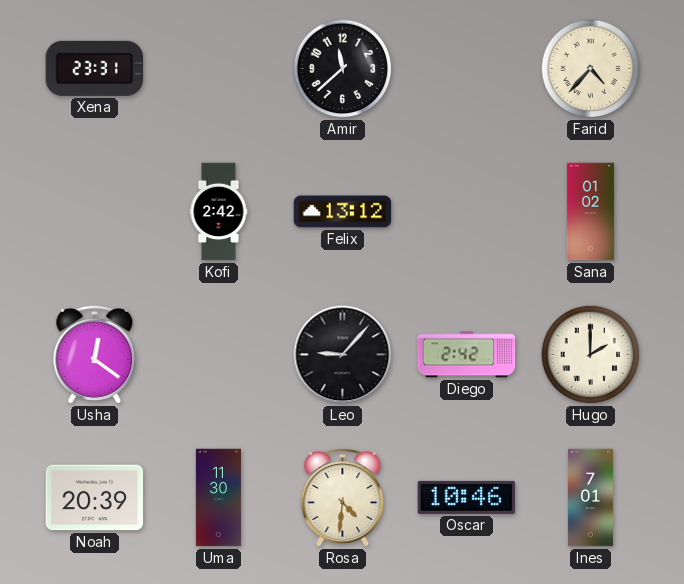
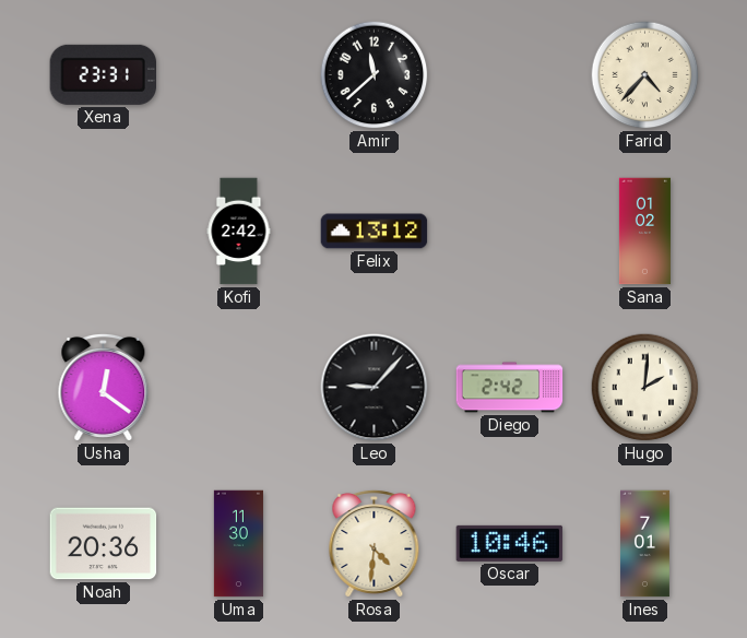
Hugo: 2:00 -> 2:01
Noah: 20:39 -> 20:36
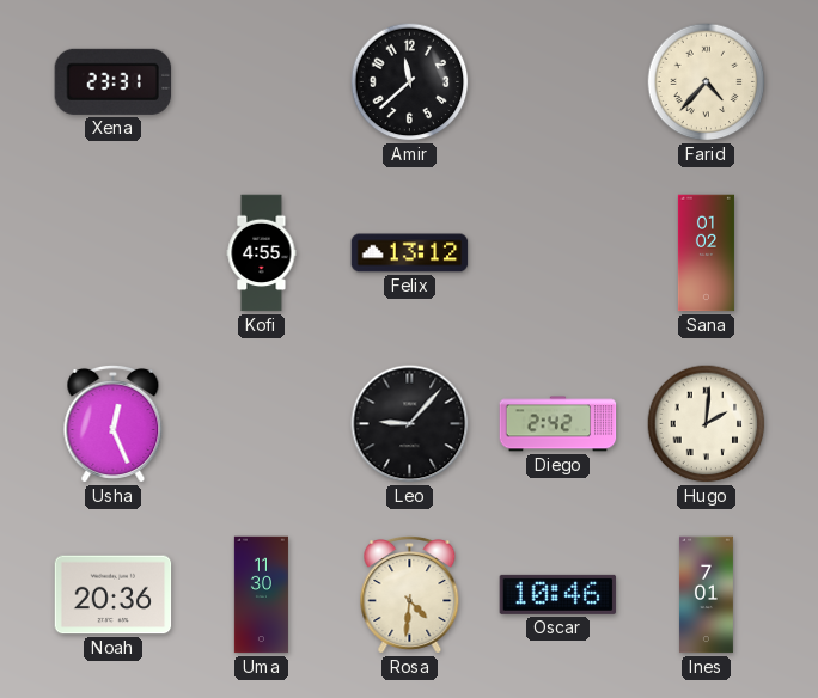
Kofi: 2:42 -> 4:55
Usha: 12:21 -> 12:26
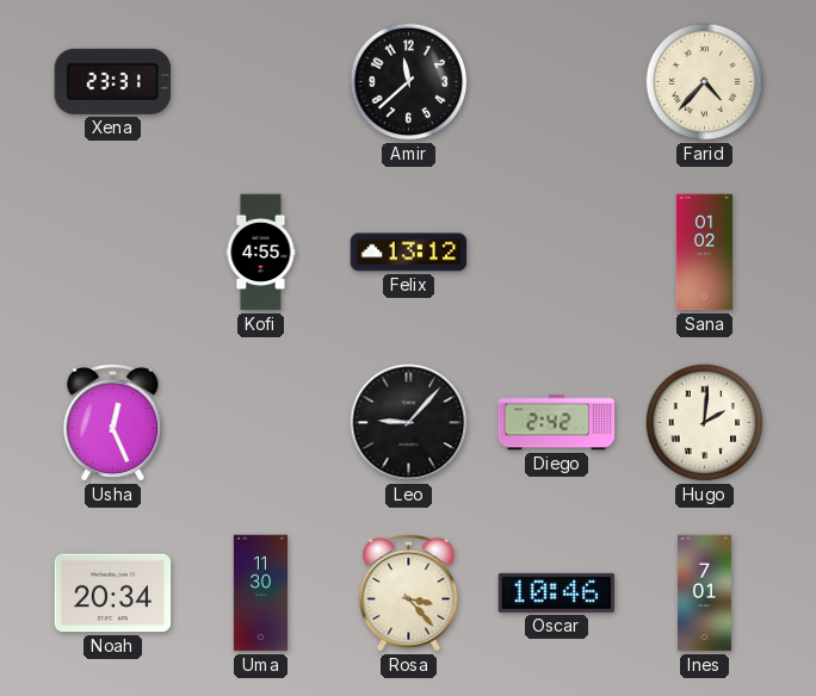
Noah: 20:36 -> 20:34
Rosa: 4:31 -> 3:23
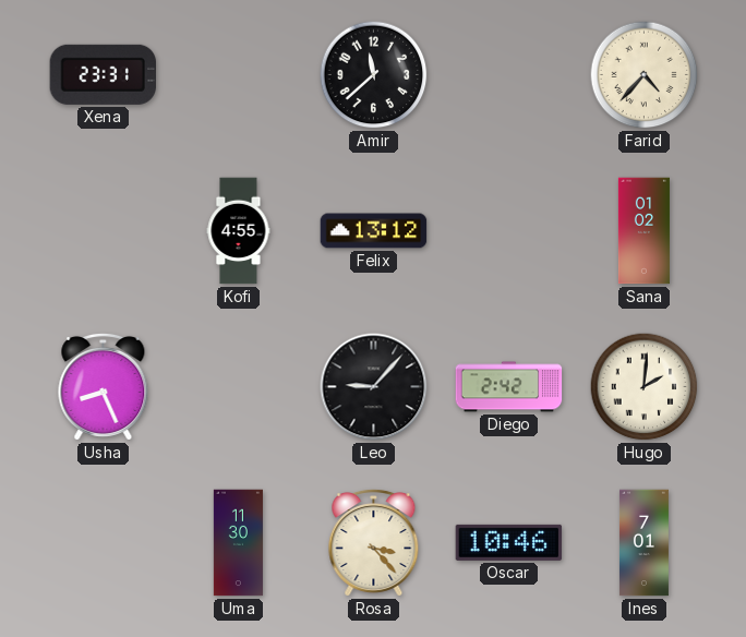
Usha: 12:26 -> 8:26
Noah: 20:34 -> none
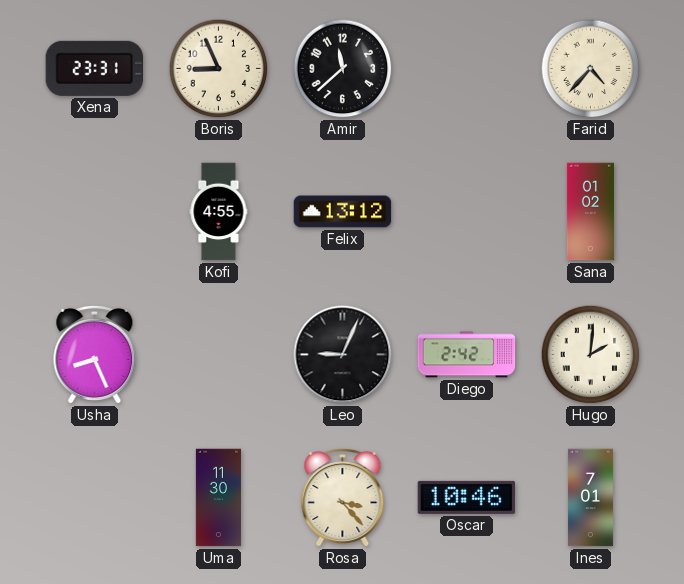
Boris: none -> 8:56
Leo: 9:07 -> 9:04
